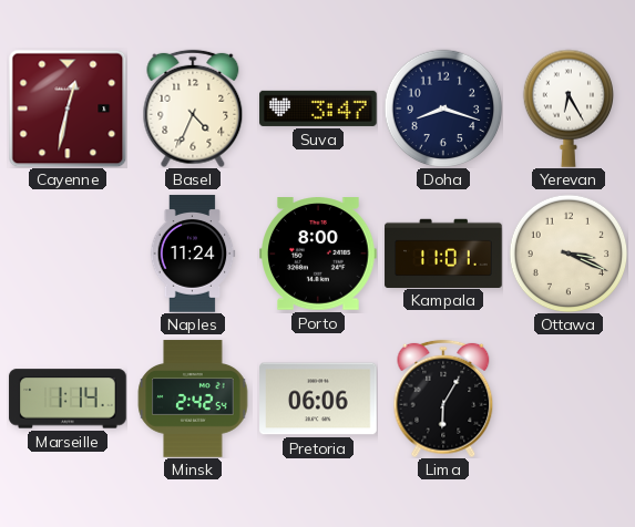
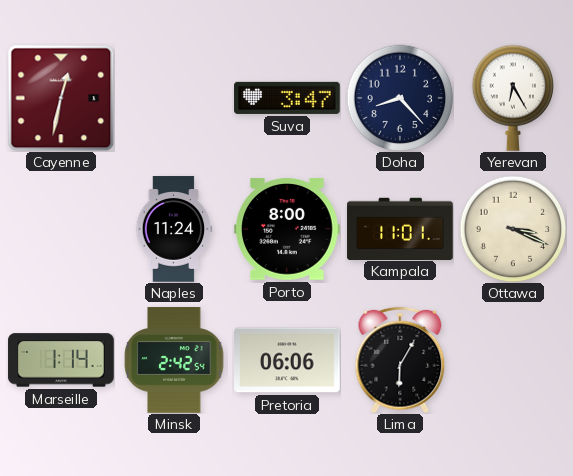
Basel: 4:34 -> none
Doha: 8:18 -> 8:23
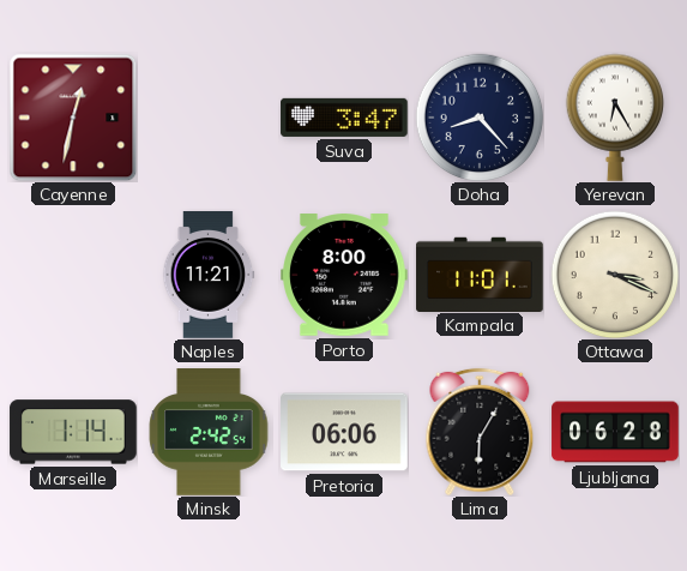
Naples: 11:24 -> 11:21
Ljubljana: none -> 06:28
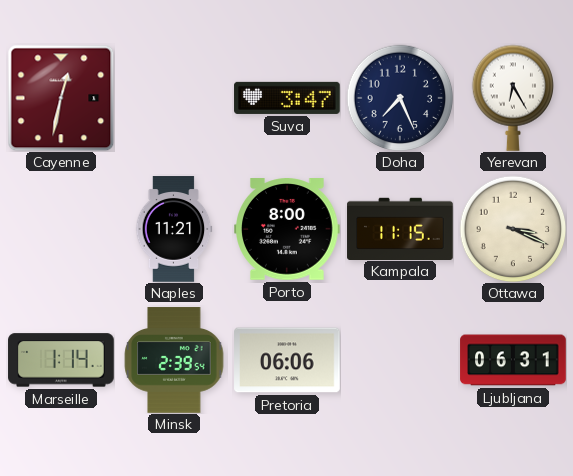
Doha: 8:23 -> 7:26
Kampala: 11:01 -> 11:15
Minsk: 2:42 -> 2:39
Lima: 6:05 -> none
Ljubljana: 06:28 -> 06:31
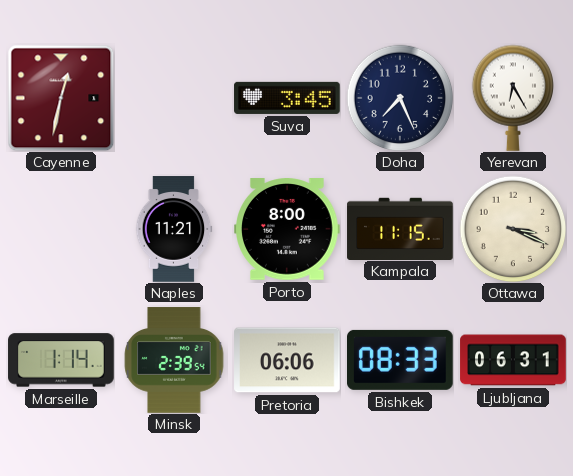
Suva: 3:47 -> 3:45
Bishkek: none -> 08:33
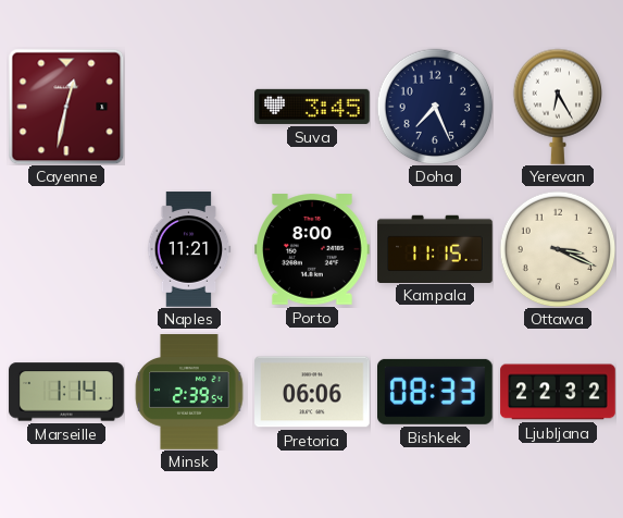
Ljubljana: 06:31 -> 22:32
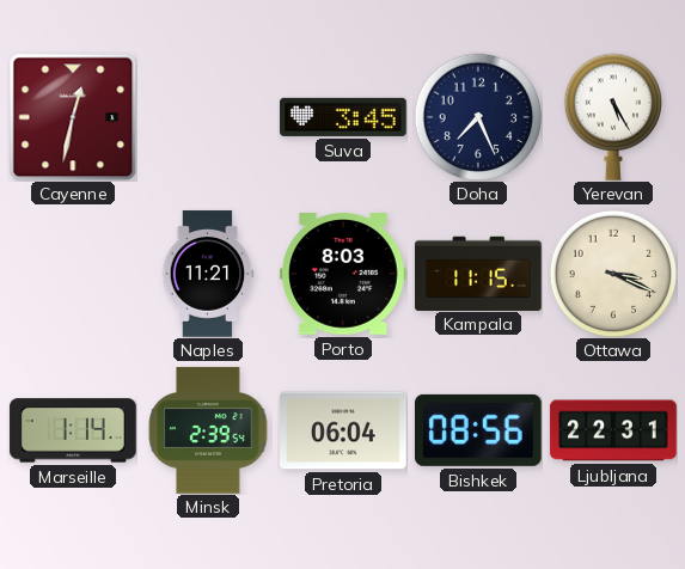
Yerevan: 6:25 -> 5:25
Porto: 8:00 -> 8:03
Pretoria: 06:06 -> 06:04
Bishkek: 08:33 -> 08:56
Ljubljana: 22:32 -> 22:31
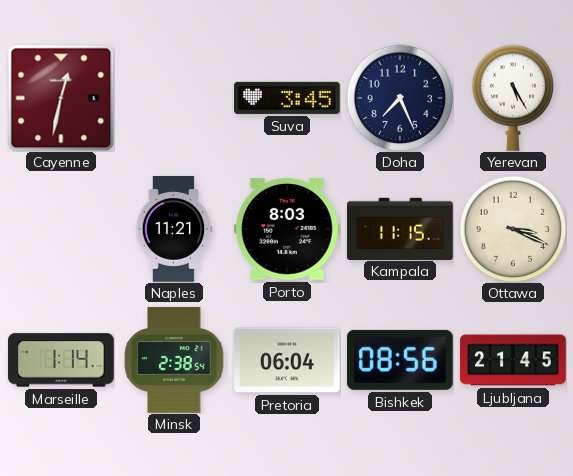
Minsk: 2:39 -> 2:38
Ljubljana: 22:31 -> 21:45
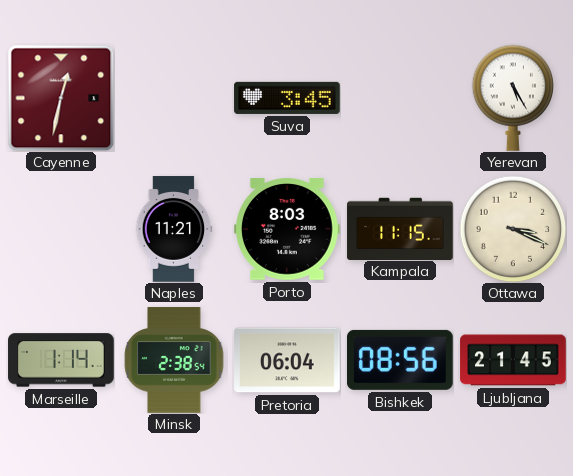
Doha: 7:26 -> none
